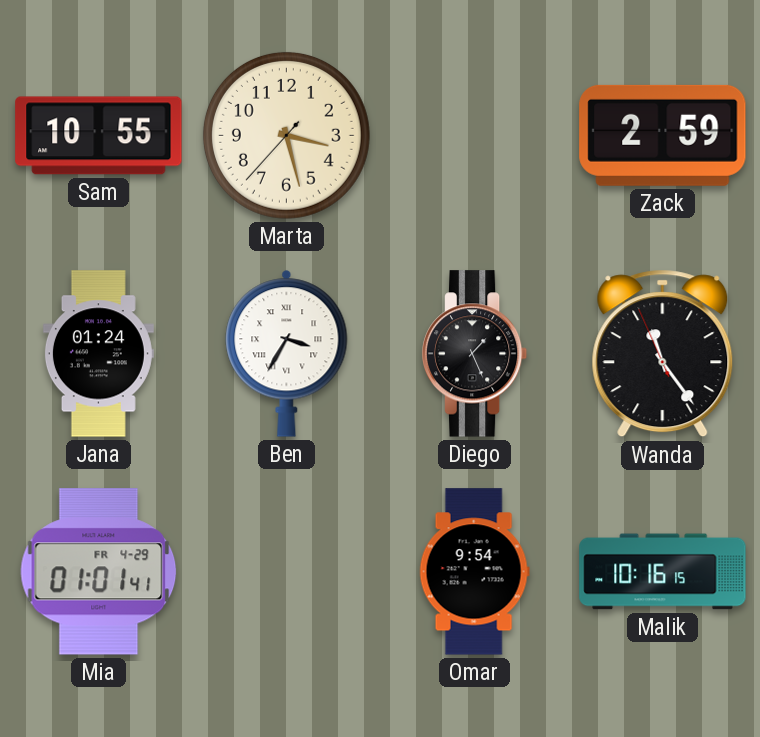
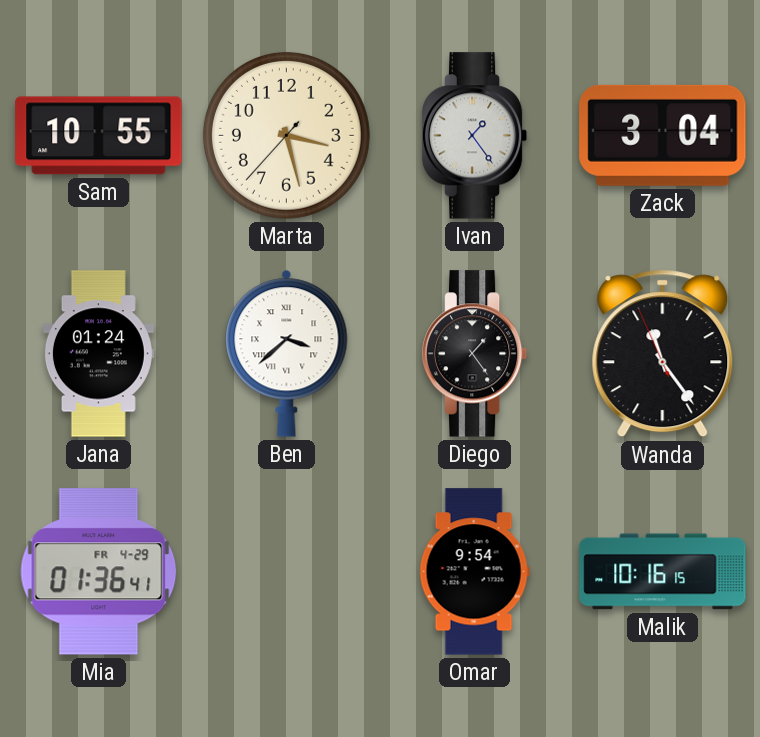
Ivan: none -> 1:24
Zack: 2:59 -> 3:04
Ben: 3:35 -> 3:38
Diego: 1:26 -> 1:24
Mia: 01:01 -> 01:36
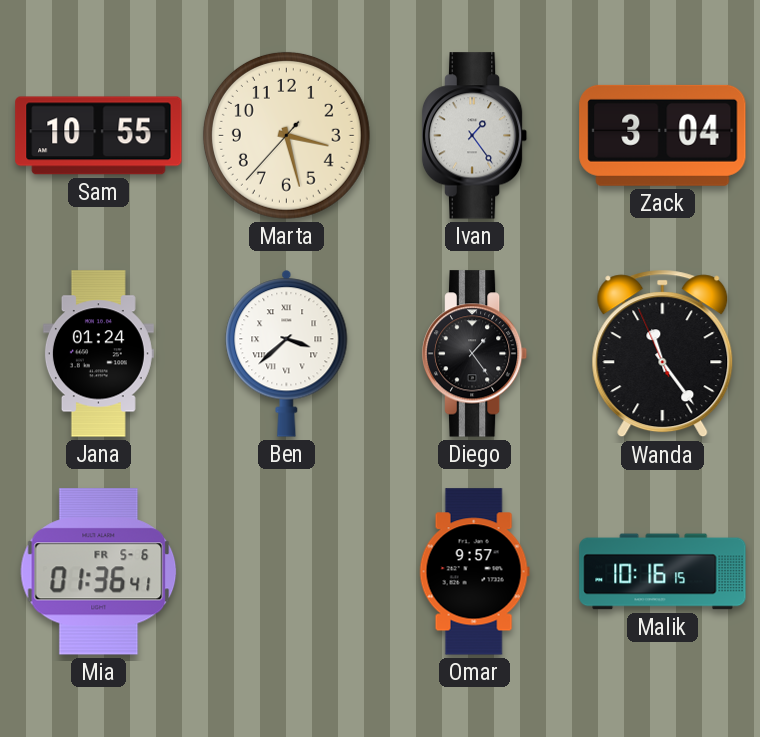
Mia date: FR 4-29 -> FR 5-6
Omar: 9:54 -> 9:57
